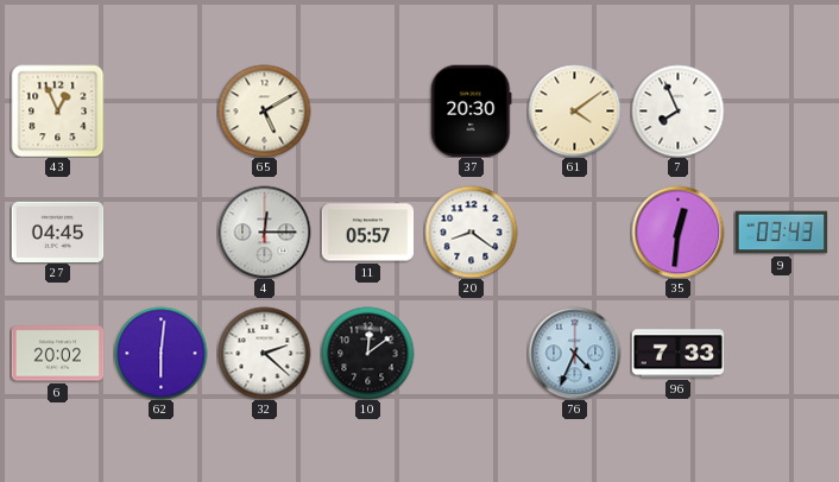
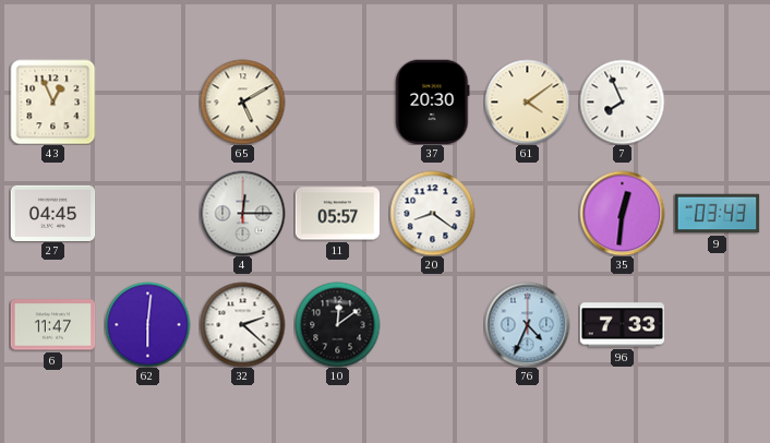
6: 20:02 -> 11:47
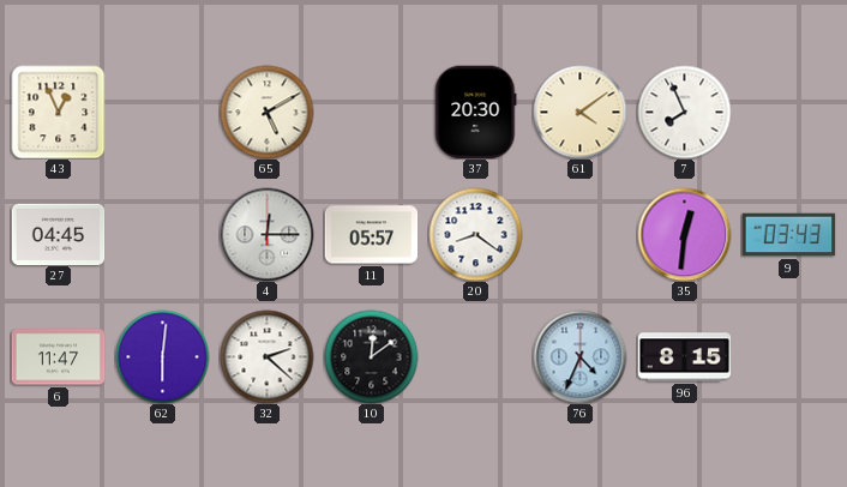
96: 7:33 -> 8:15
